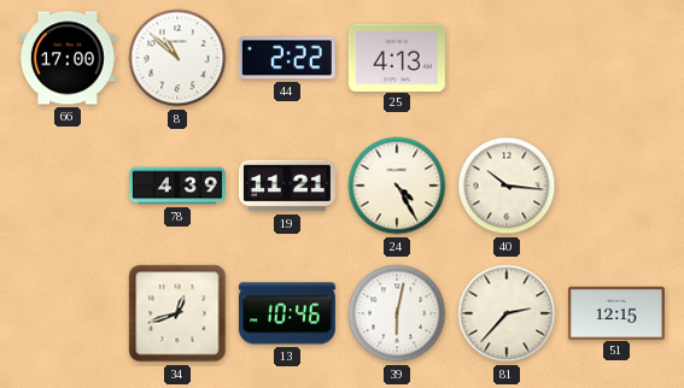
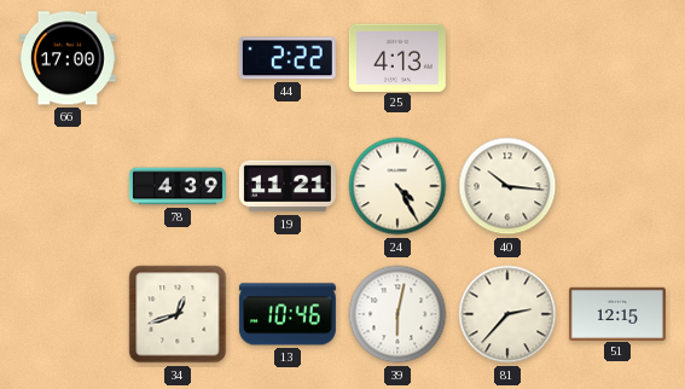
8: 10:52 -> none
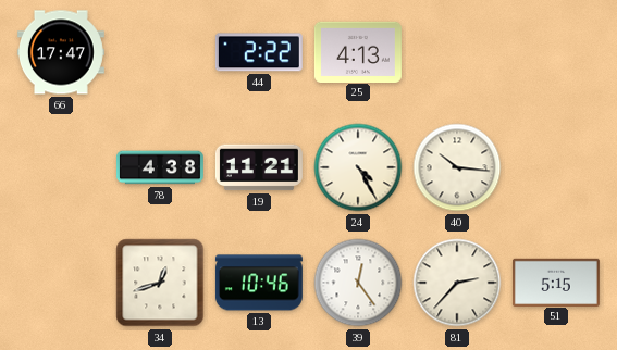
66: 17:00 -> 17:47
78: 4:39 -> 4:38
39: 6:02 -> 12:24
51: 12:15 -> 5:15
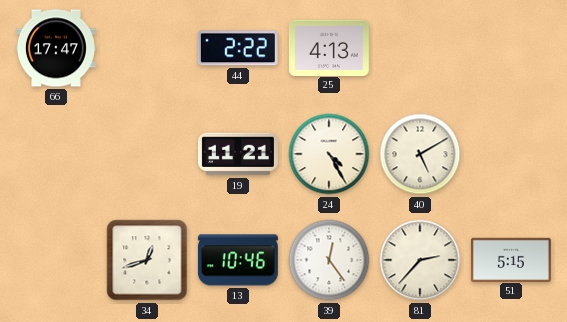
78: 4:38 -> none
40: 10:16 -> 5:10
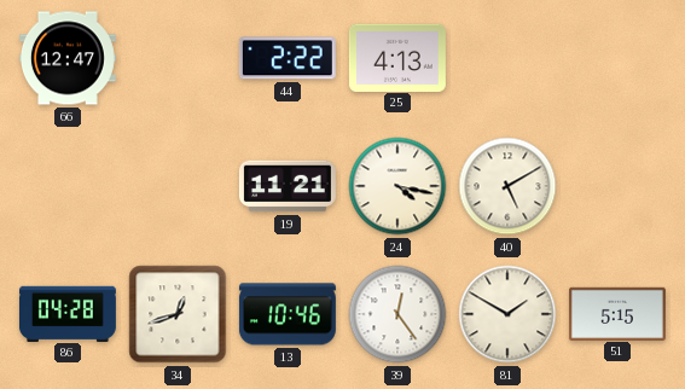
66: 17:47 -> 12:47
24: 4:25 -> 4:17
86: none -> 04:28
81: 2:37 -> 1:50
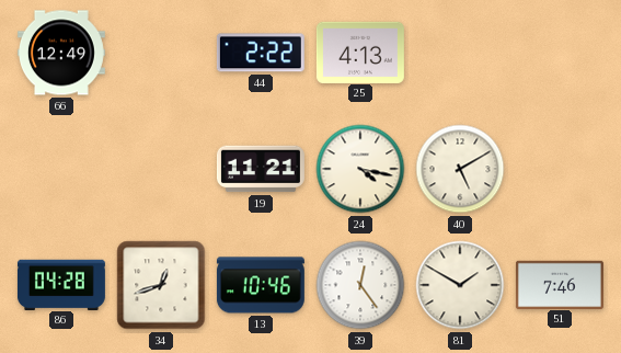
66: 12:47 -> 12:49
51: 5:15 -> 7:46
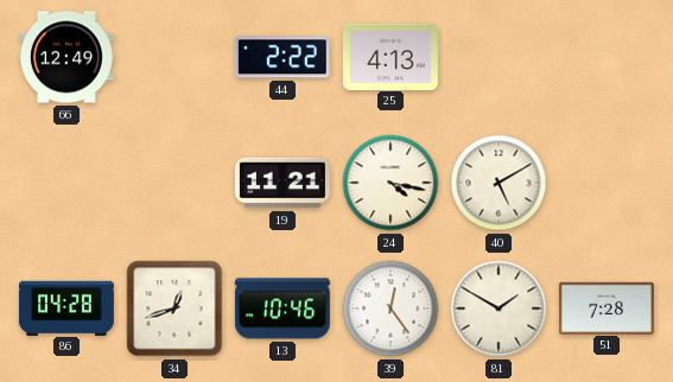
51: 7:46 -> 7:28
